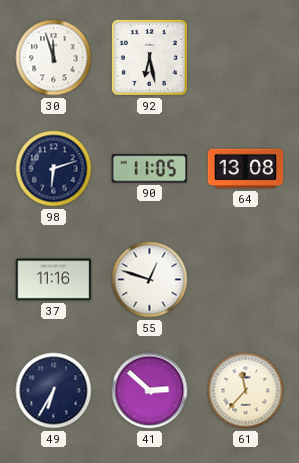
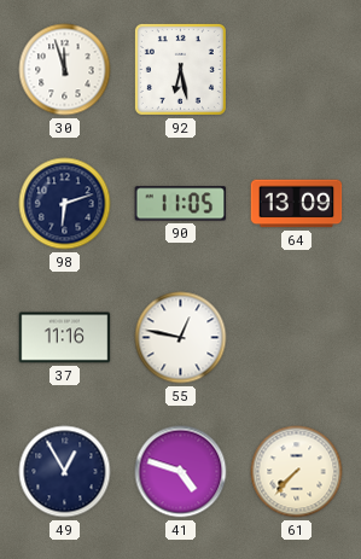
64: 13:08 -> 13:09
55: 12:48 -> 12:47
49: 6:35 -> 12:55
41: 2:52 -> 4:48
61: 11:37 -> 7:37
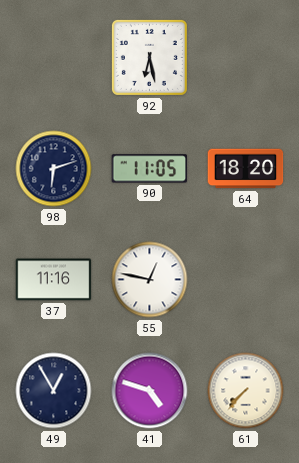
30: 11:57 -> none
64: 13:09 -> 18:20
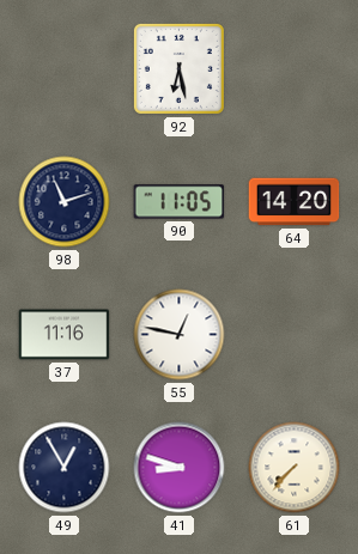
98: 6:12 -> 11:12
64: 18:20 -> 14:20
41: 4:48 -> 8:48
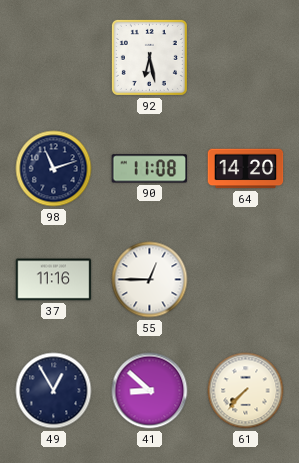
90: 11:05 -> 11:08
55: 12:47 -> 12:45
41: 8:48 -> 8:52
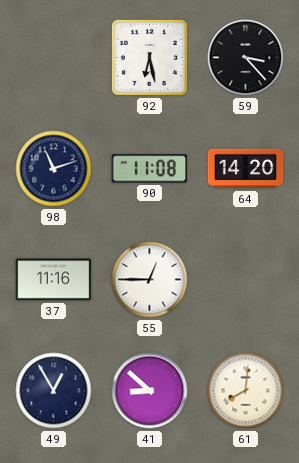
59: none -> 3:23
61: 7:37 -> 8:01
